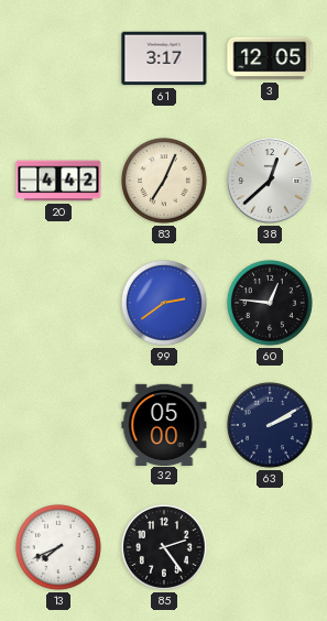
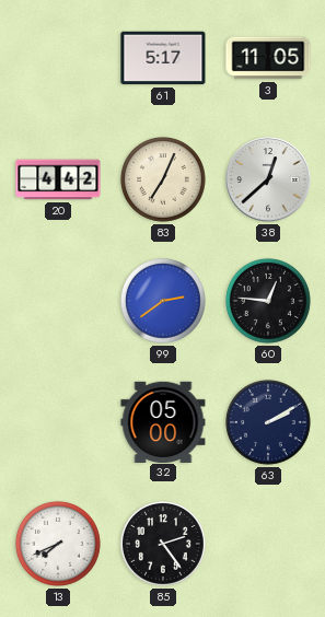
61: 3:17 -> 5:17
3: 12:05 -> 11:05
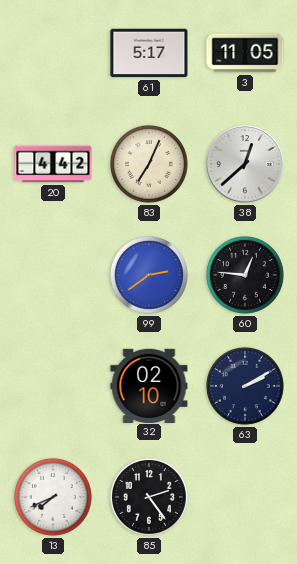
32: 05:00 -> 02:10
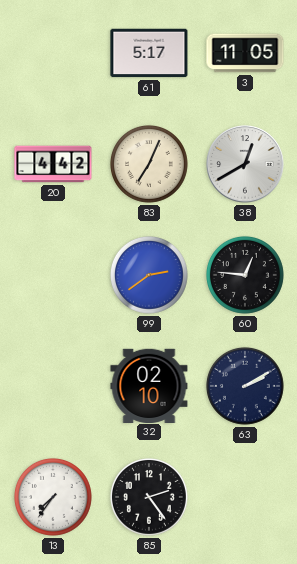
38: 12:38 -> 12:40
13: 7:41 -> 7:36
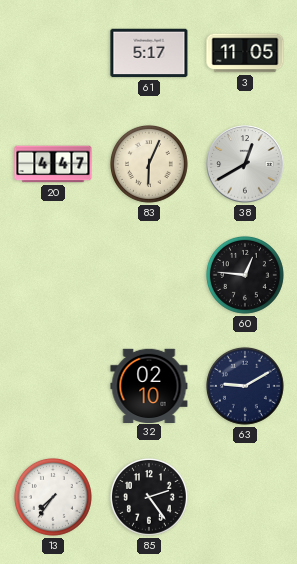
20: 4:42 -> 4:47
83: 7:04 -> 6:04
99: 2:39 -> none
63: 2:10 -> 9:10
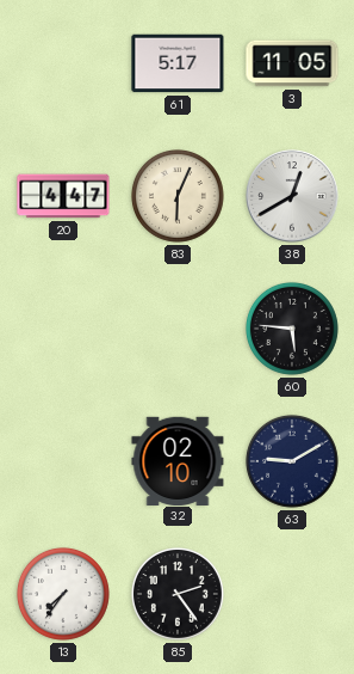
60: 12:46 -> 5:46
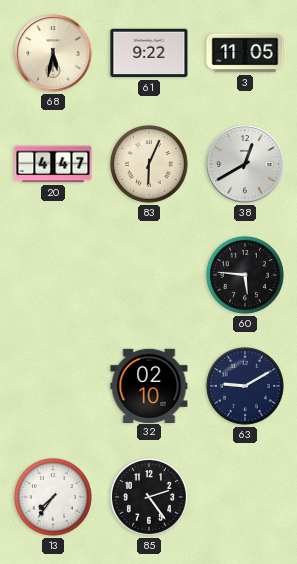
68: none -> 5:32
61: 5:17 -> 9:22
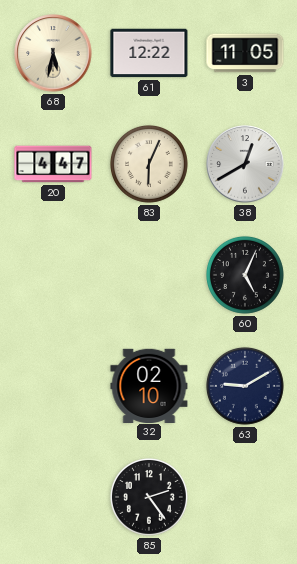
61: 9:22 -> 12:22
60: 5:46 -> 5:04
13: 7:36 -> none
